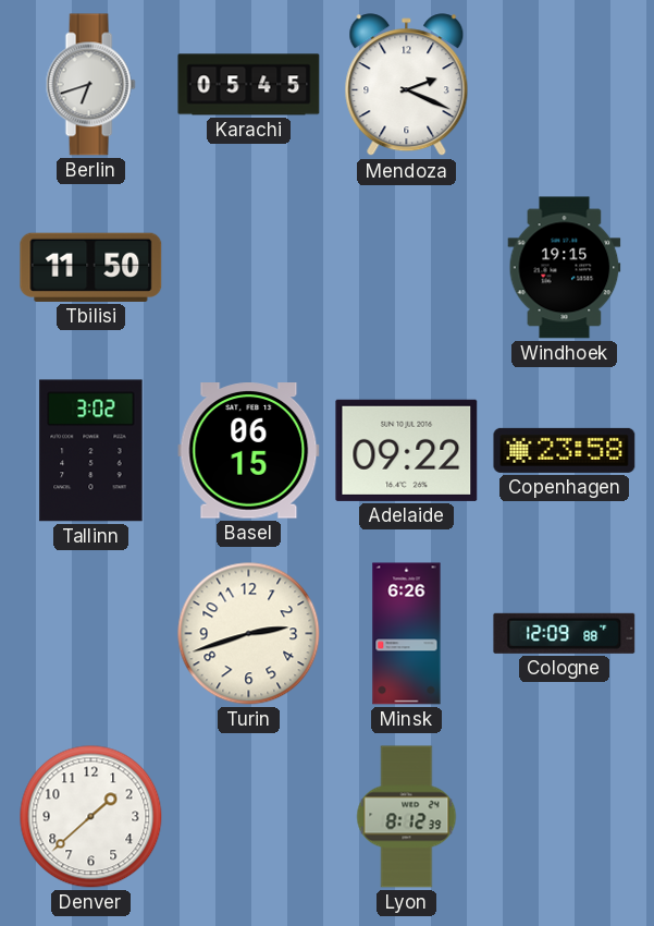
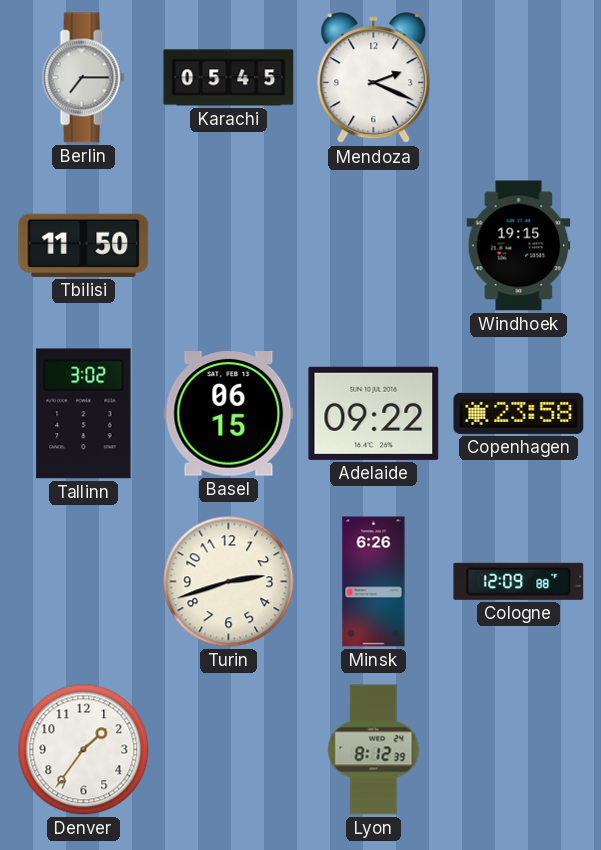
Berlin: 6:42 -> 7:15
Denver: 1:38 -> 1:36
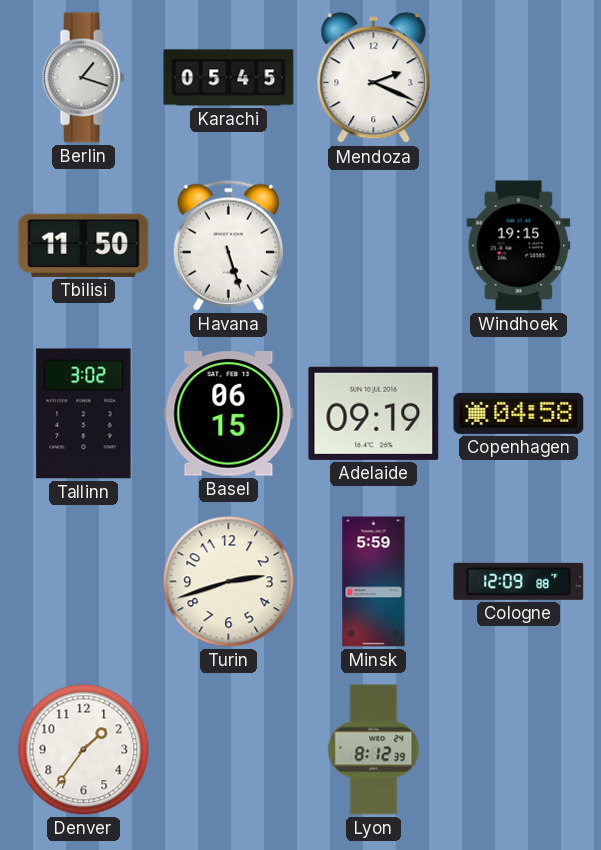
Berlin: 7:15 -> 1:18
Havana: none -> 5:27
Adelaide: 09:22 -> 09:19
Copenhagen: 23:58 -> 04:58
Minsk: 6:26 -> 5:59
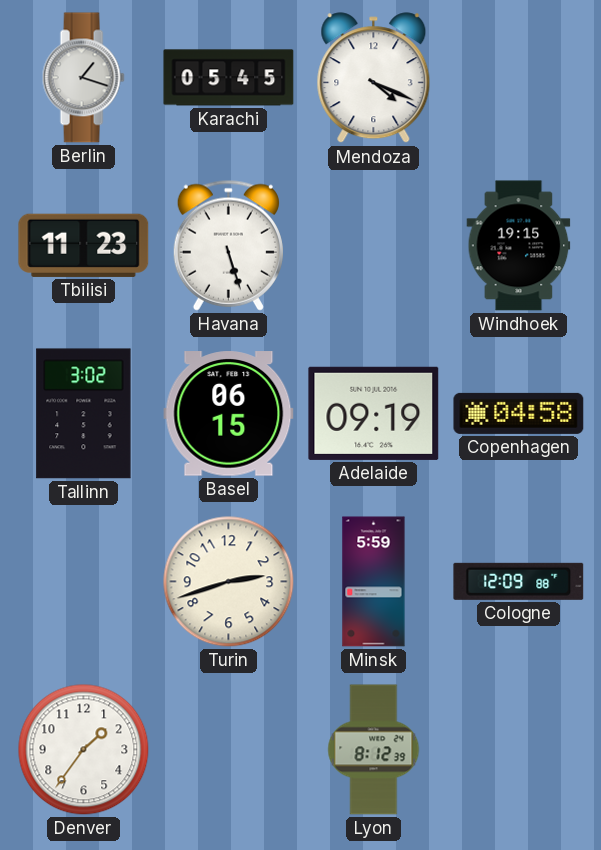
Mendoza: 2:19 -> 4:19
Tbilisi: 11:50 -> 11:23
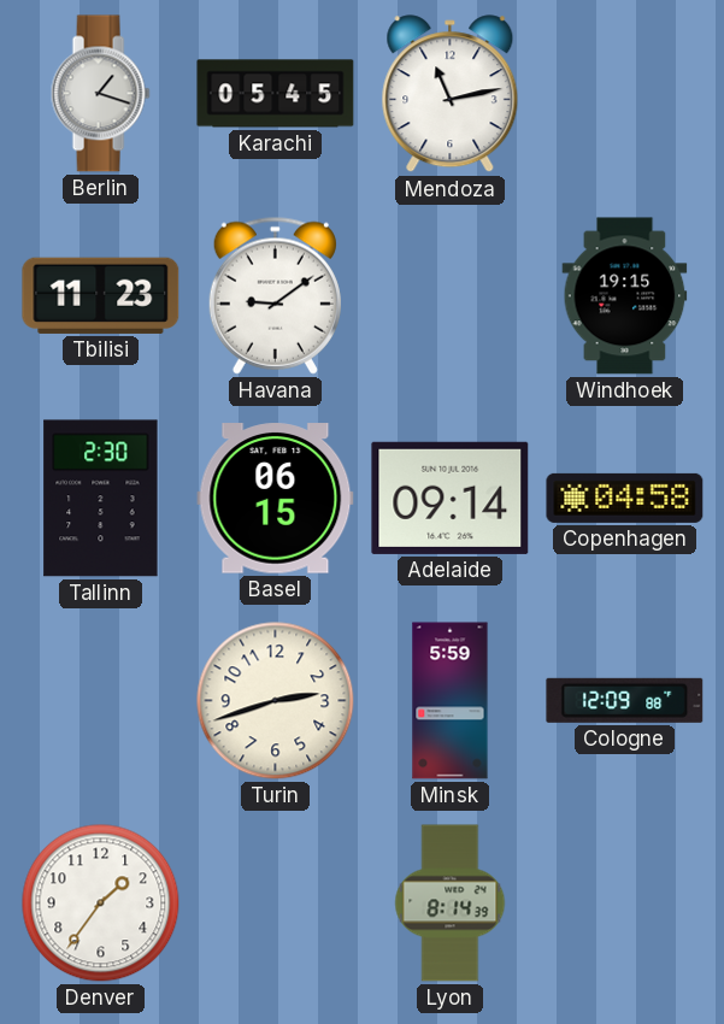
Mendoza: 4:19 -> 11:13
Havana: 5:27 -> 9:09
Tallinn: 3:02 -> 2:30
Adelaide: 09:19 -> 09:14
Lyon: 8:12 -> 8:14
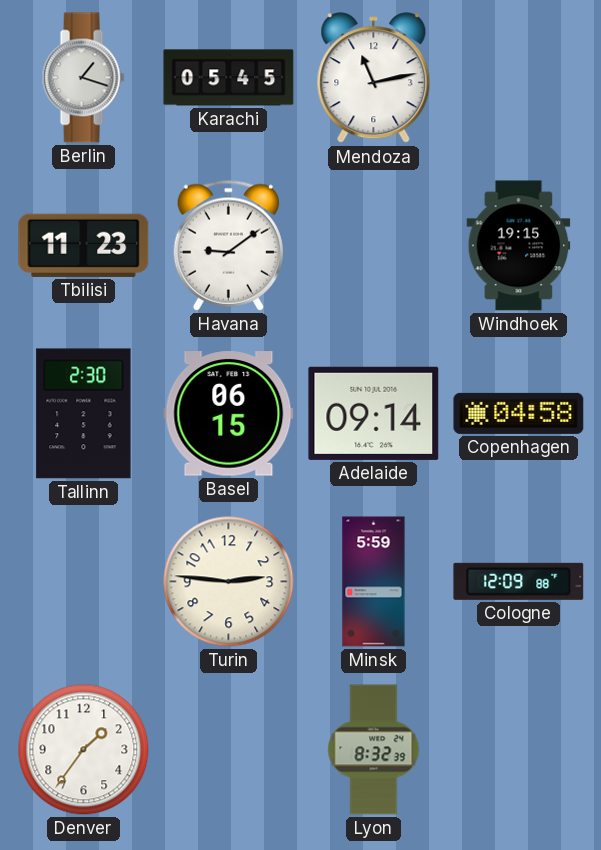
Turin: 2:42 -> 2:46
Lyon: 8:14 -> 8:32
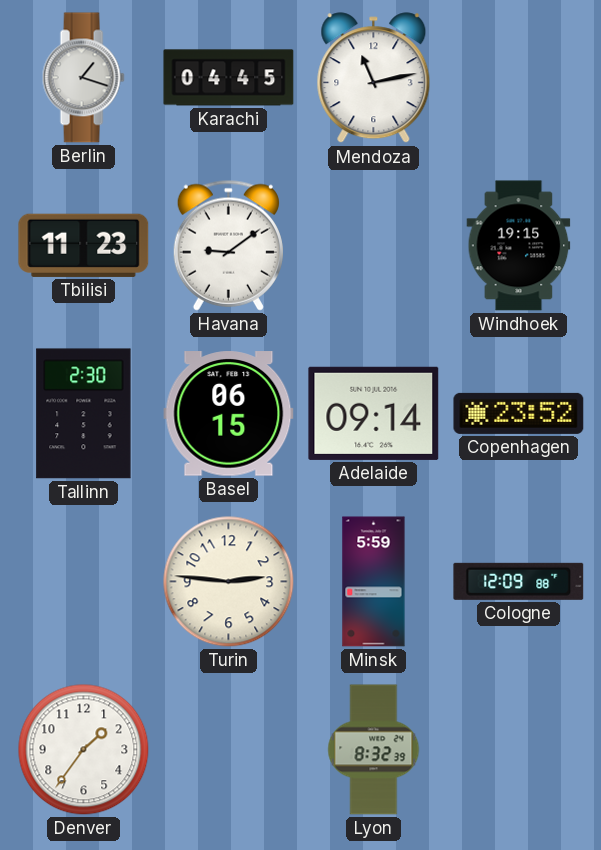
Karachi: 05:45 -> 04:45
Copenhagen: 04:58 -> 23:52
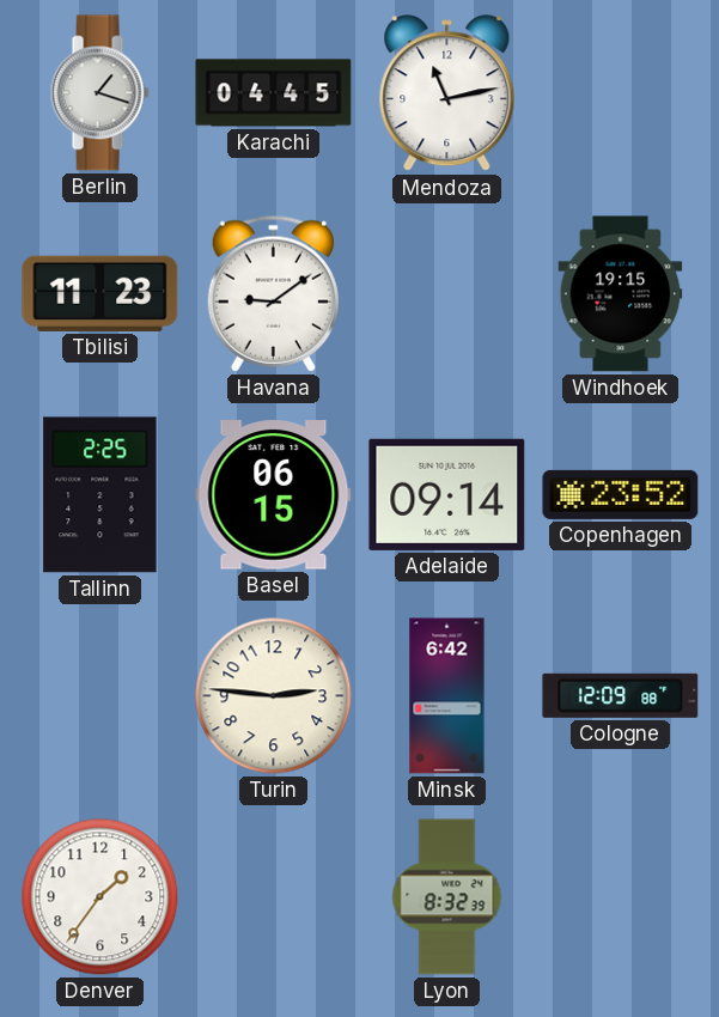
Tallinn: 2:30 -> 2:25
Minsk: 5:59 -> 6:42
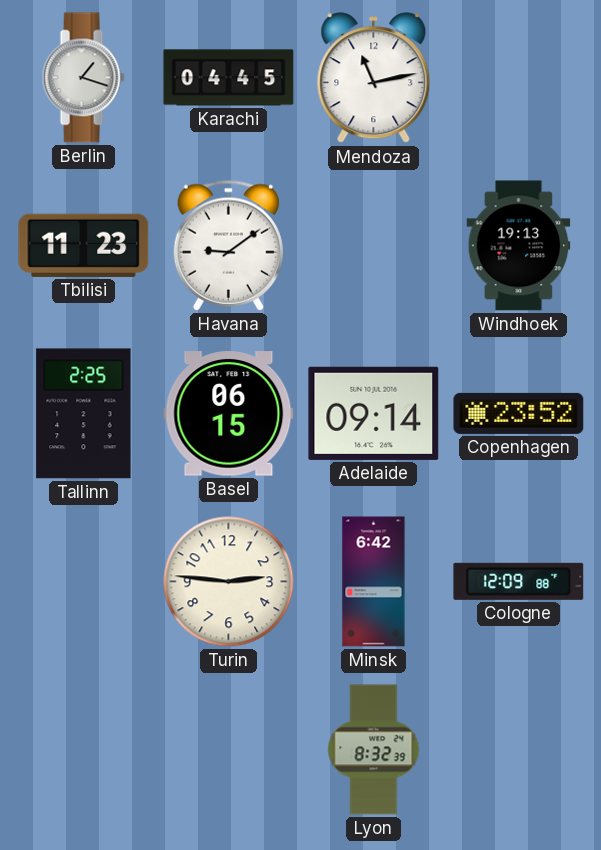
Windhoek: 19:15 -> 19:13
Denver: 1:36 -> none
